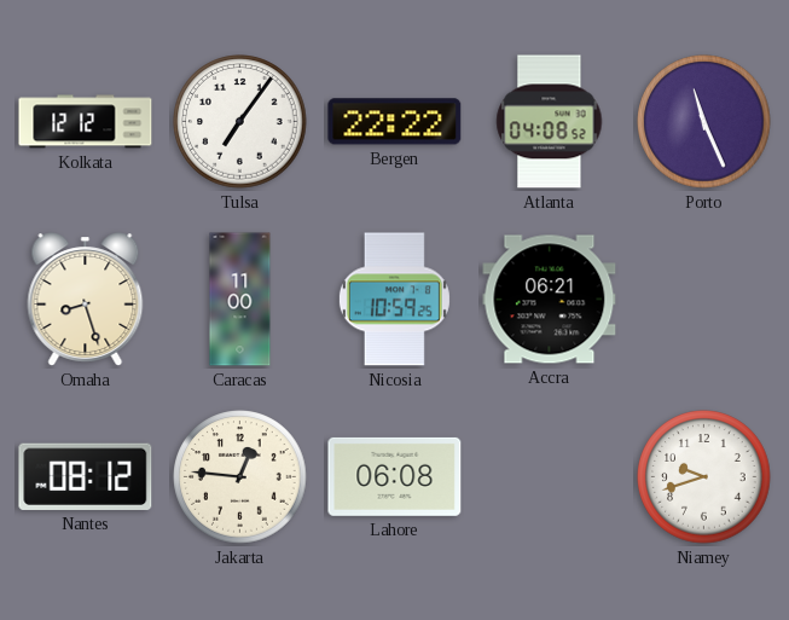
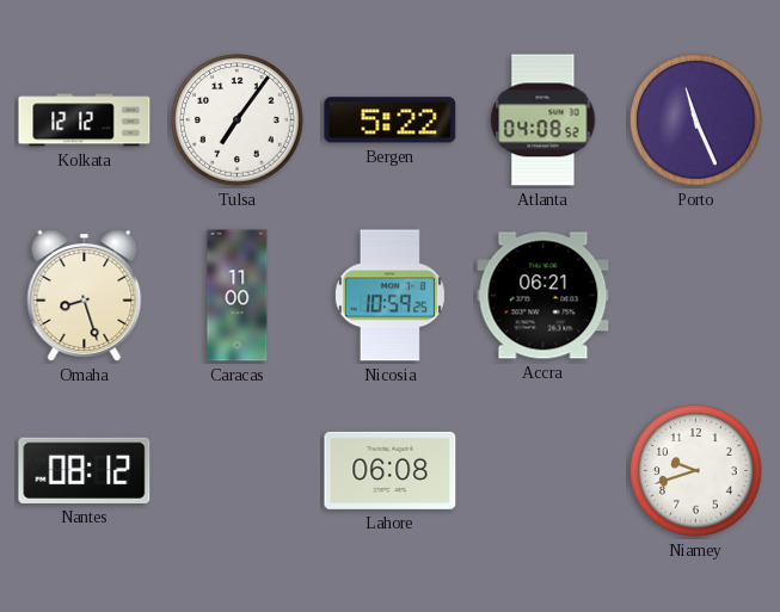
Bergen: 22:22 -> 5:22
Jakarta: 12:46 -> none
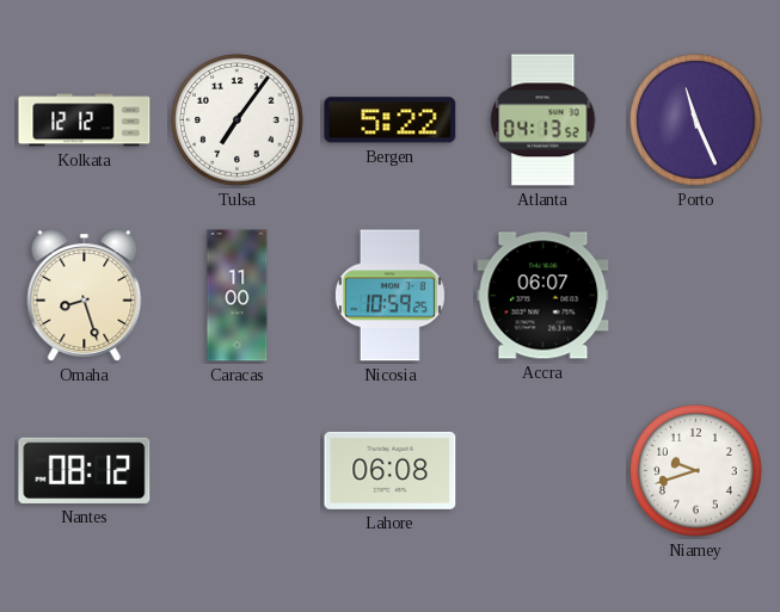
Atlanta: 04:08 -> 04:13
Accra: 06:21 -> 06:07
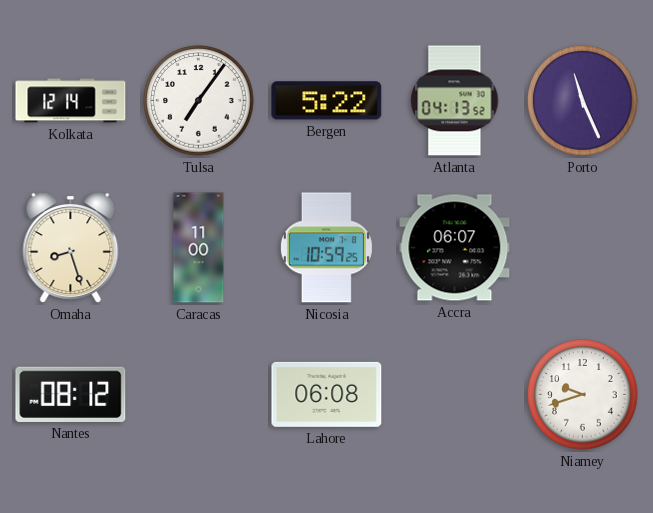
Kolkata: 12:12 -> 12:14
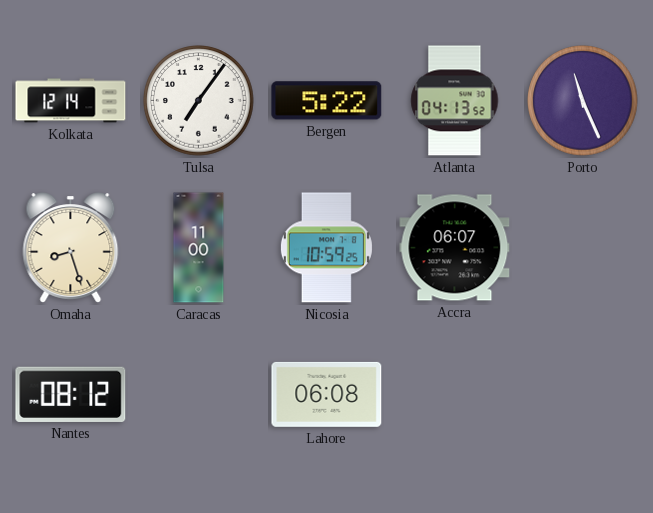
Niamey: 9:42 -> none
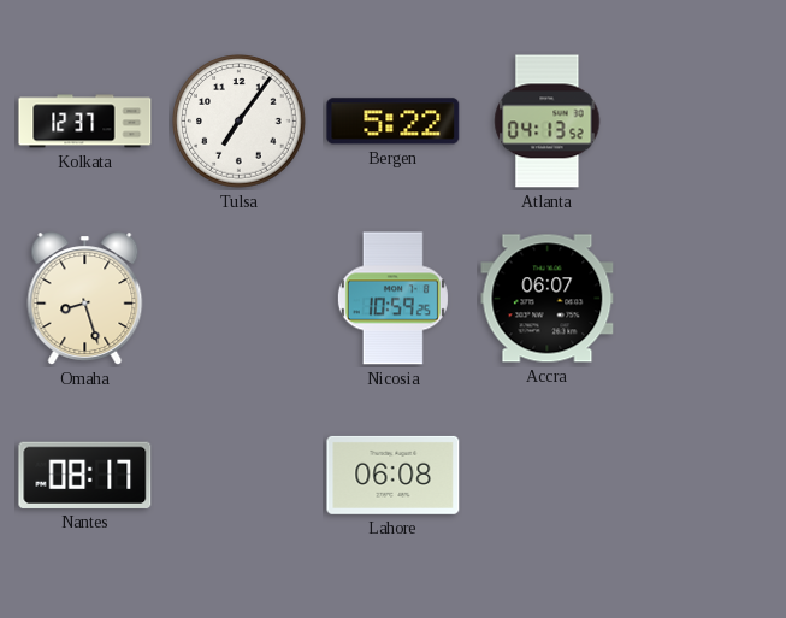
Kolkata: 12:14 -> 12:37
Porto: 11:26 -> none
Caracas: 11:00 -> none
Nantes: 08:12 -> 08:17
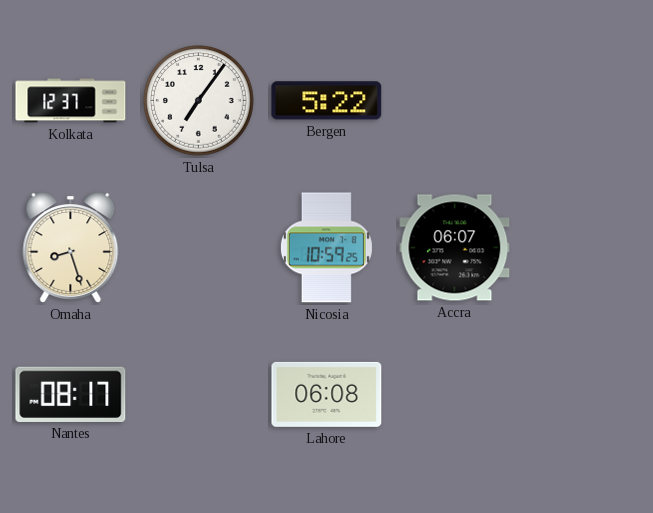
Atlanta: 04:13 -> none
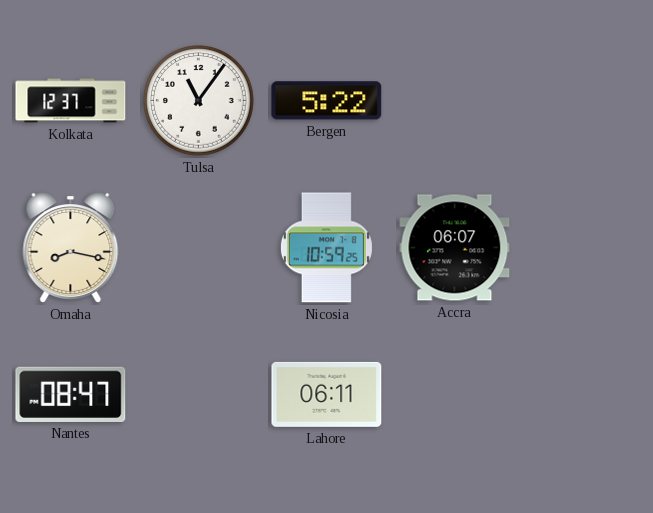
Tulsa: 7:06 -> 11:06
Omaha: 8:27 -> 8:17
Nantes: 08:17 -> 08:47
Lahore: 06:08 -> 06:11
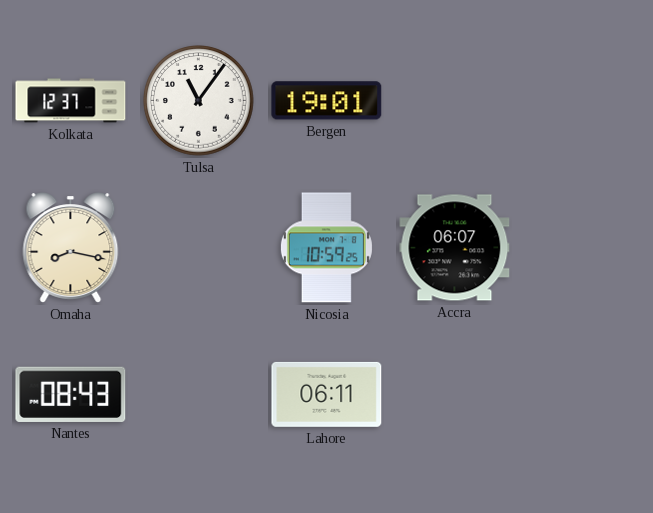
Bergen: 5:22 -> 19:01
Nantes: 08:47 -> 08:43
